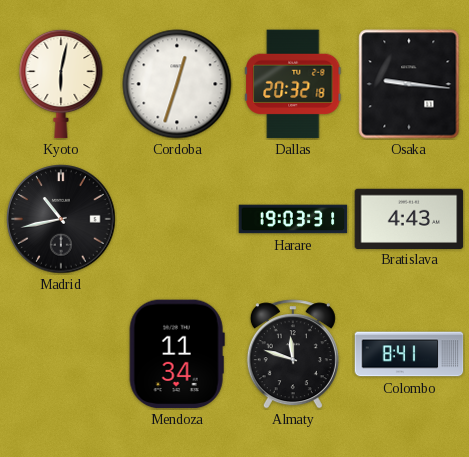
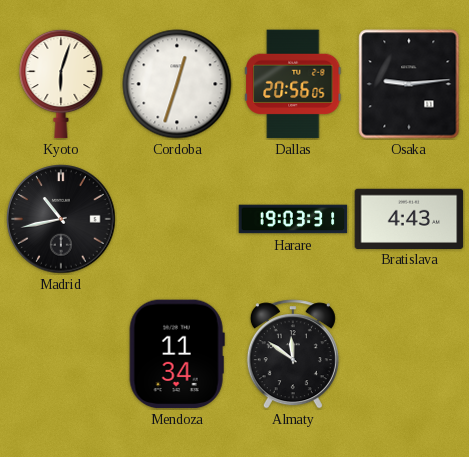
Kyoto: 6:02 -> 6:03
Dallas: 20:32 -> 20:56
Osaka: 9:16 -> 9:14
Almaty: 11:48 -> 11:51
Colombo: 8:41 -> none
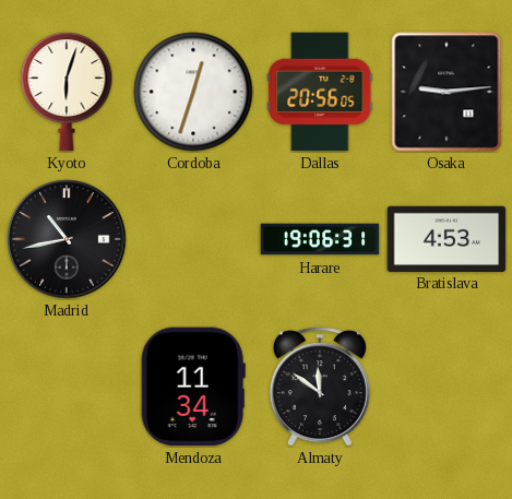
Harare: 19:03 -> 19:06
Bratislava: 4:43 -> 4:53
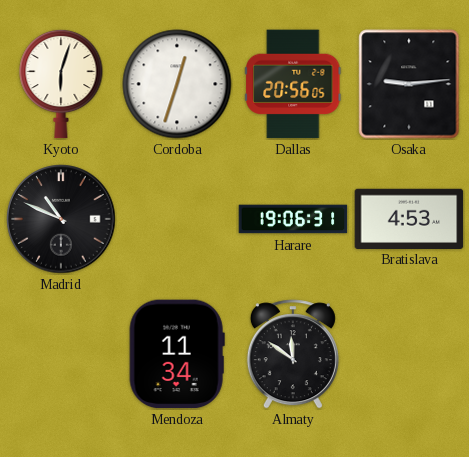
Madrid: 10:43 -> 10:49
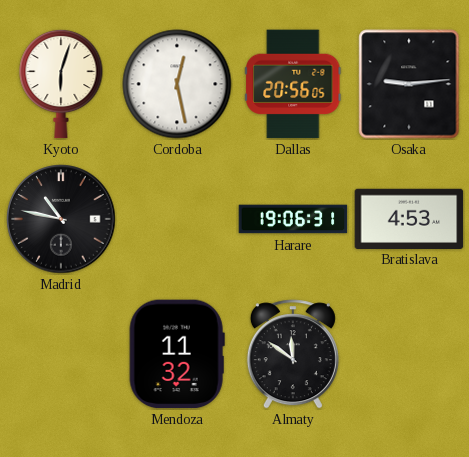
Cordoba: 12:33 -> 12:28
Madrid: 10:49 -> 10:47
Mendoza: 11:34 -> 11:32
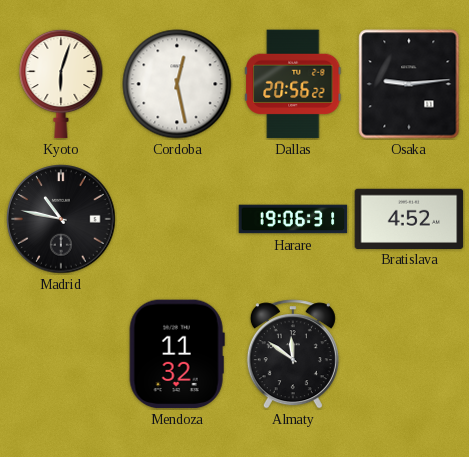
Dallas: 20:56:05 -> 20:56:22
Bratislava: 4:53 -> 4:52
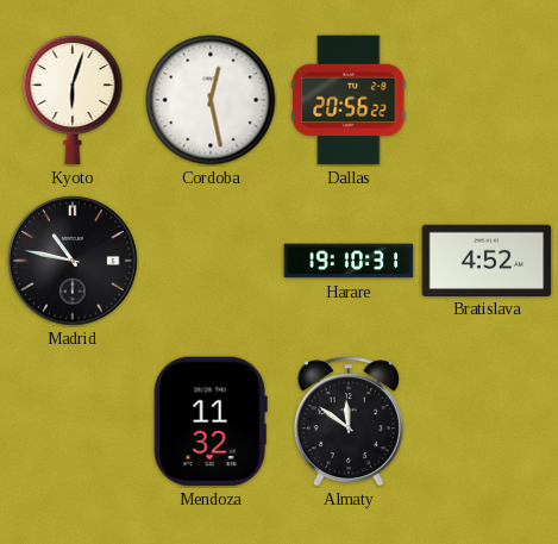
Osaka: 9:14 -> none
Harare: 19:06 -> 19:10
